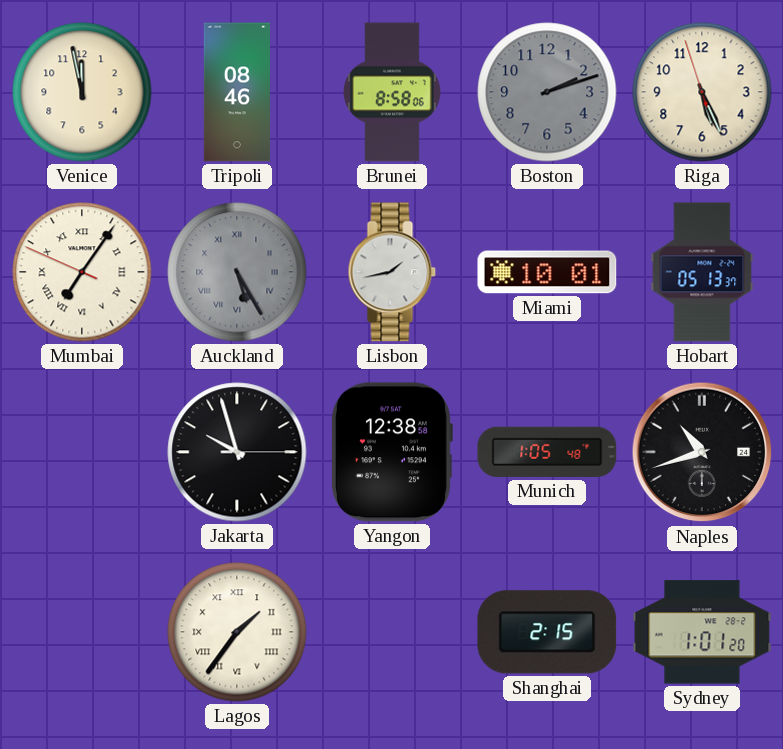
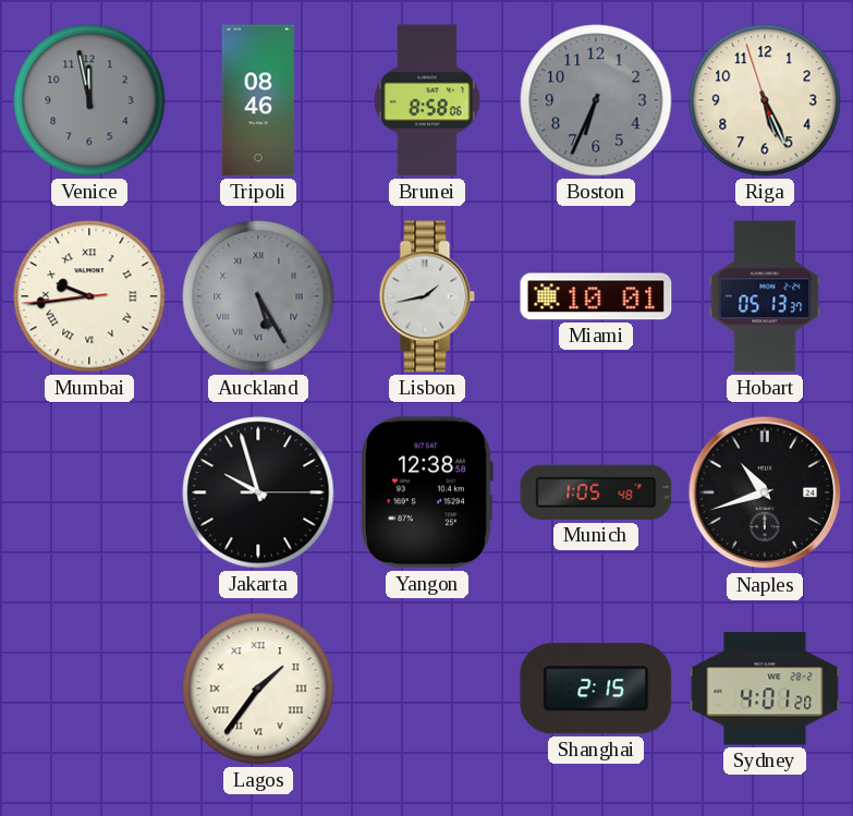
Venice dial: cream -> grey
Boston: 2:12 -> 6:34
Mumbai: 7:05 -> 9:43
Sydney: 1:01 -> 4:01
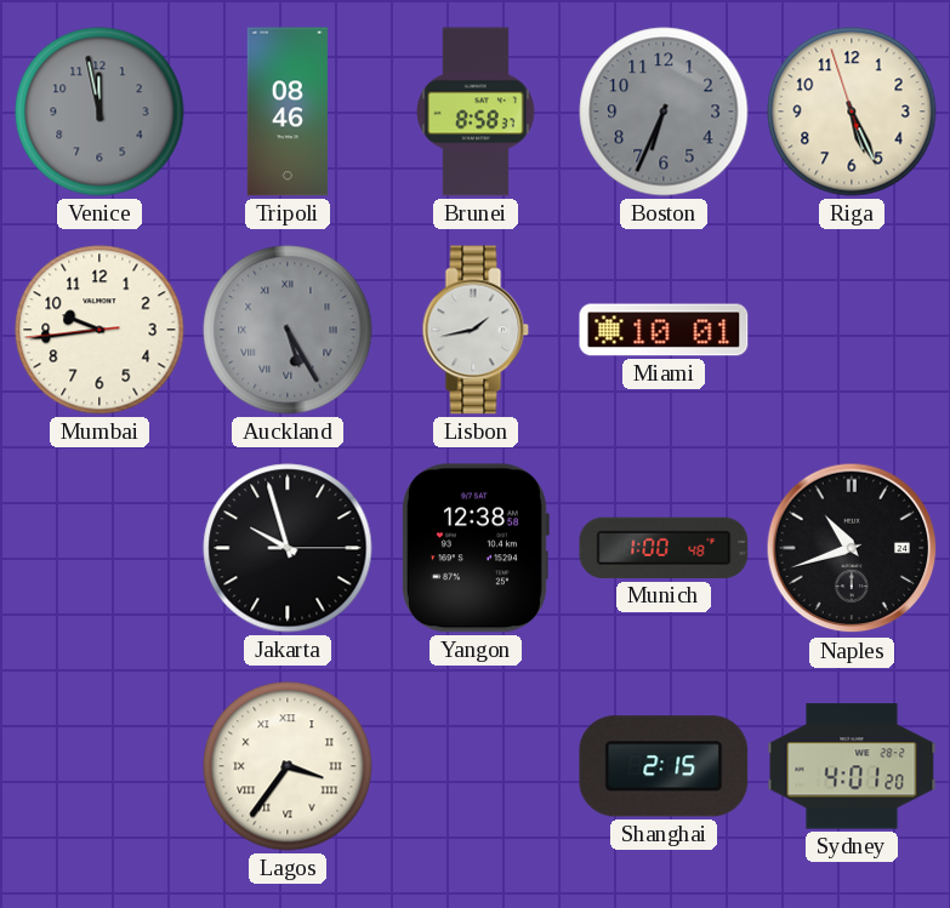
Brunei: 8:58:06 -> 8:58:37
Mumbai numerals: Roman -> Arabic
Hobart: 05:13 -> none
Munich: 1:05 -> 1:00
Lagos: 1:36 -> 3:36
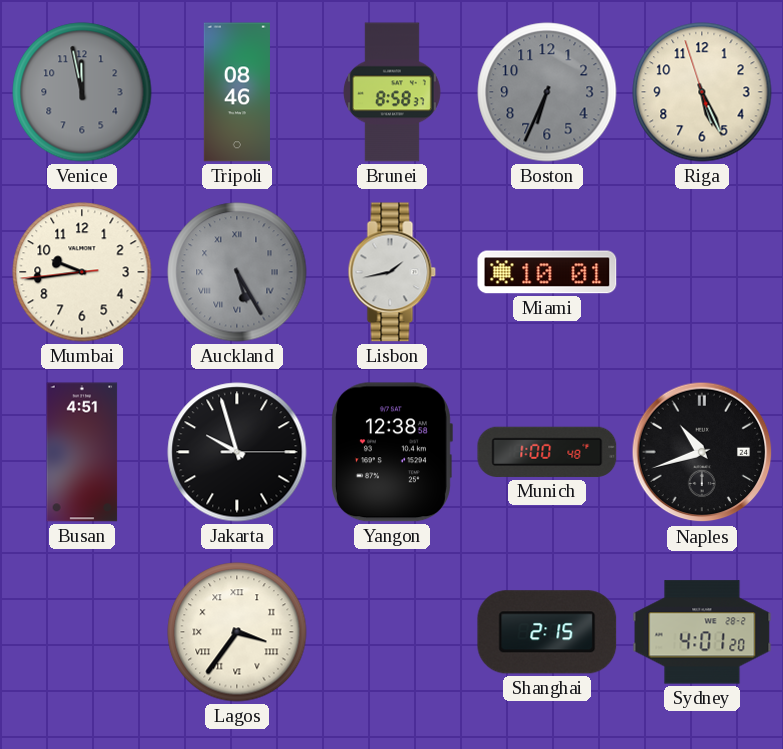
Busan: none -> 4:51
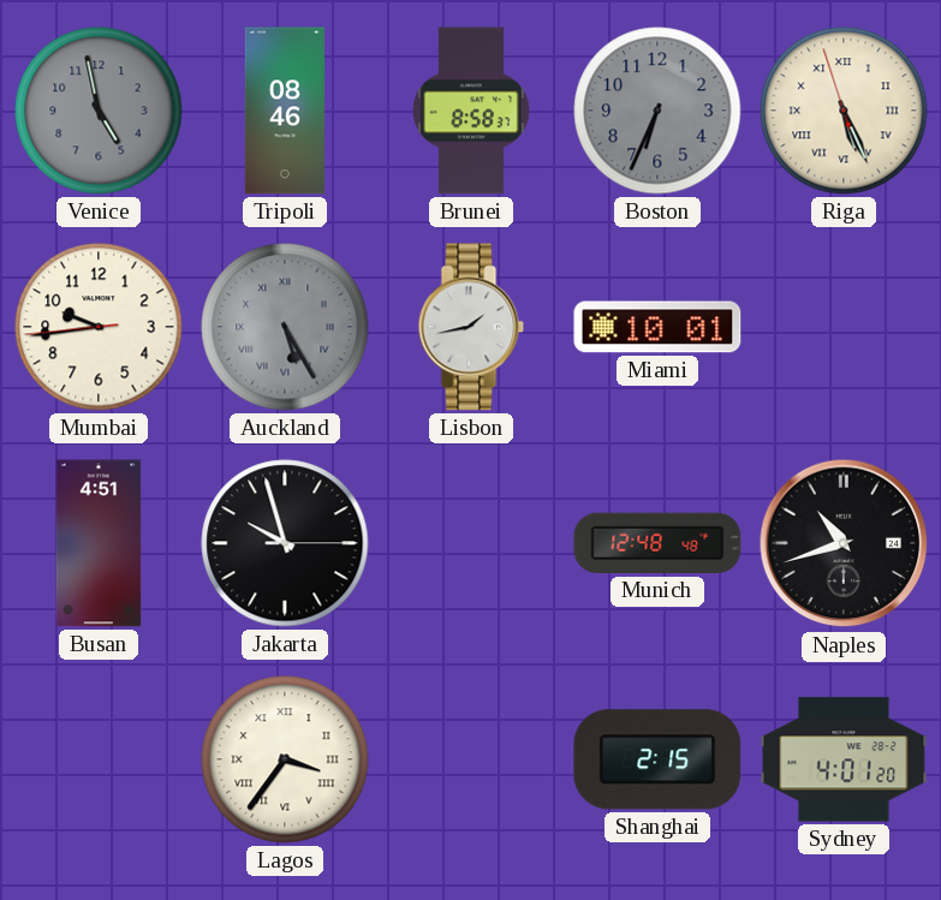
Venice: 11:58 -> 4:58
Riga numerals: Arabic -> Roman
Yangon: 12:38 -> none
Munich: 1:00 -> 12:48
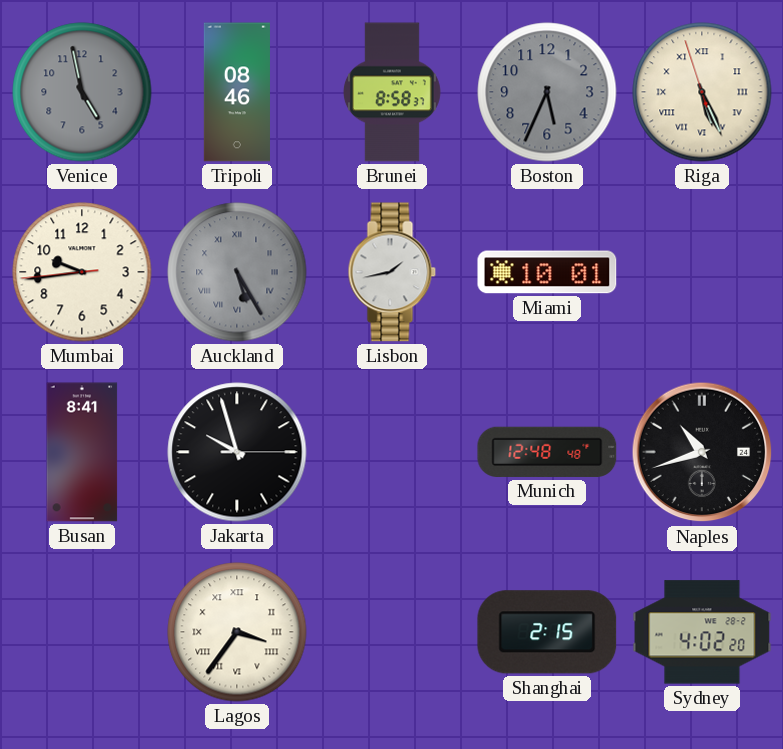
Boston: 6:34 -> 5:34
Busan: 4:51 -> 8:41
Sydney: 4:01 -> 4:02
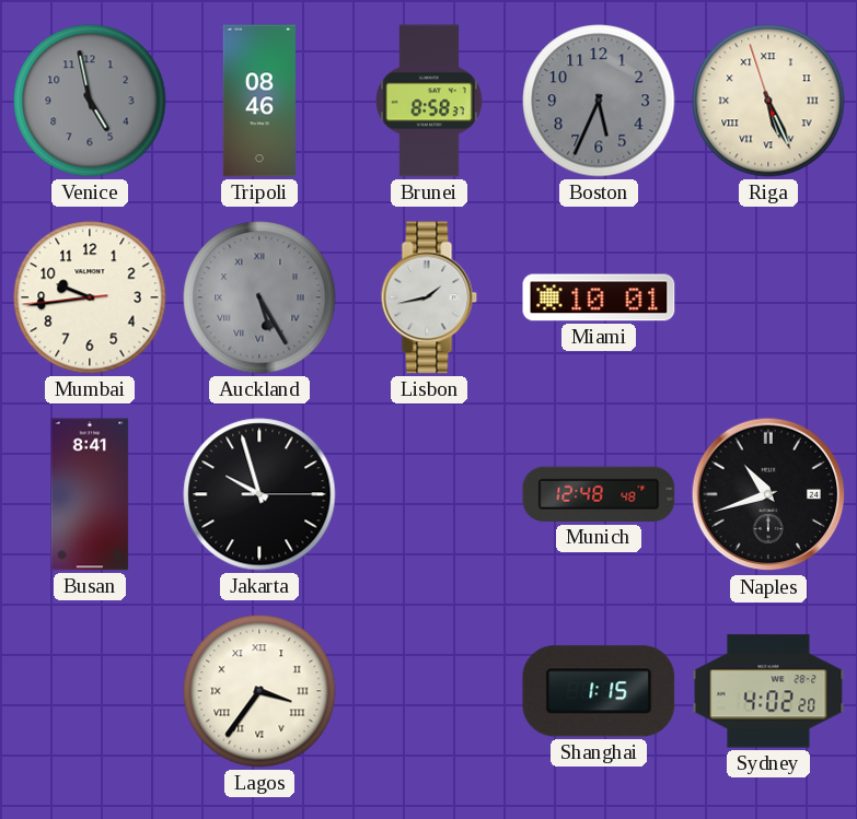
Shanghai: 2:15 -> 1:15
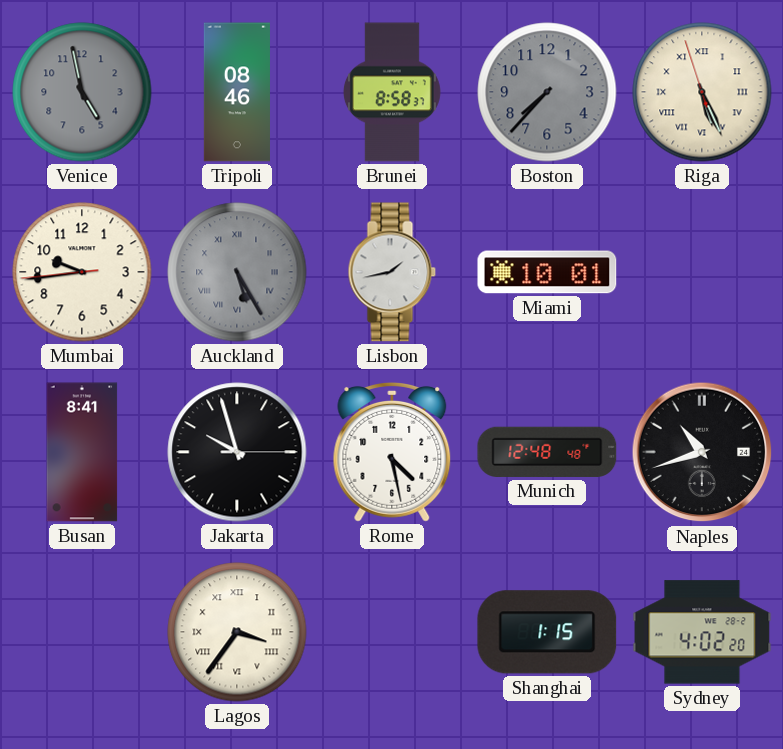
Boston: 5:34 -> 7:37
Rome: none -> 4:28
